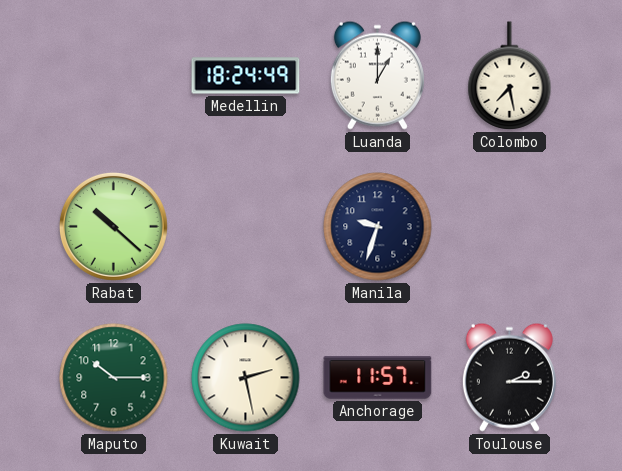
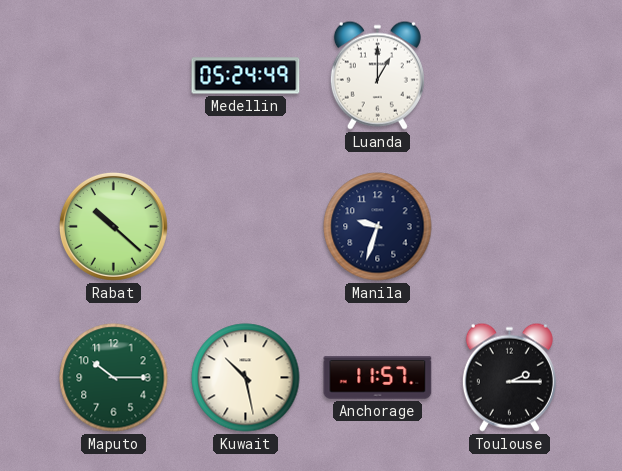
Medellin: 18:24 -> 05:24
Colombo: 7:28 -> none
Kuwait: 2:28 -> 10:28
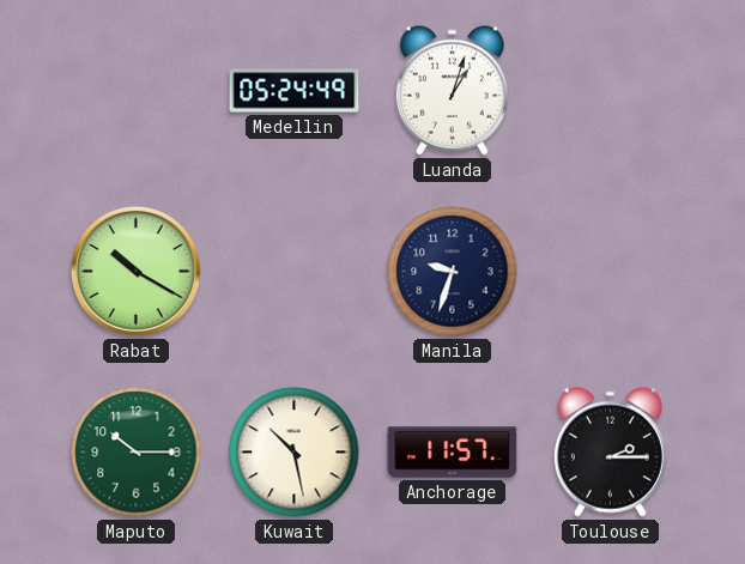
Luanda: 1:00 -> 1:03
Rabat: 10:22 -> 10:20
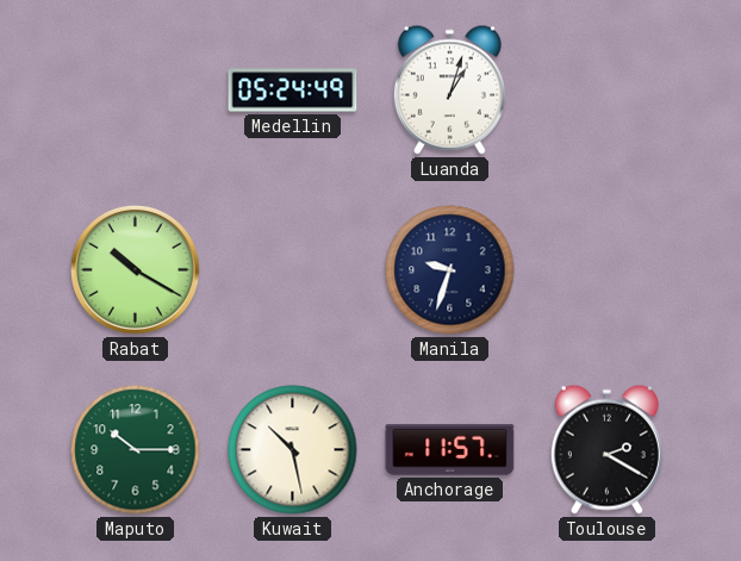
Toulouse: 2:15 -> 2:20
